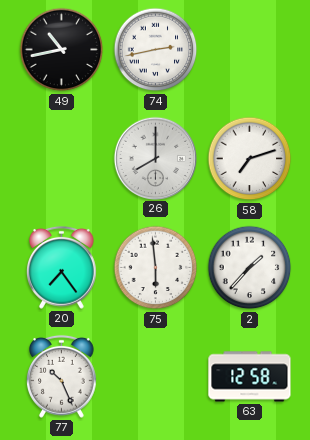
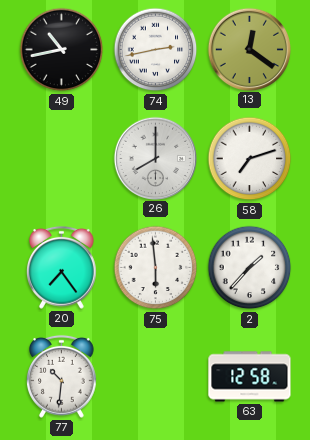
13: none -> 12:21
77: 10:26 -> 10:31
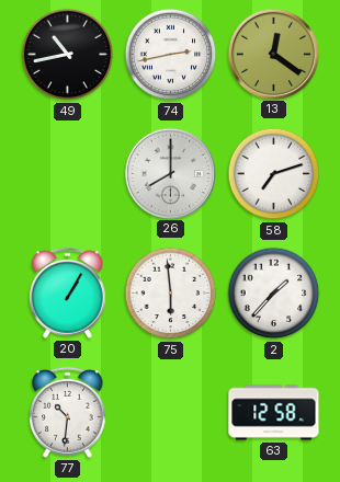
20: 7:24 -> 1:05
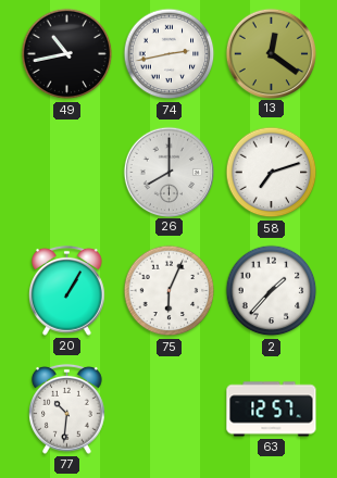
75: 5:59 -> 6:04
63: 12:58 -> 12:57
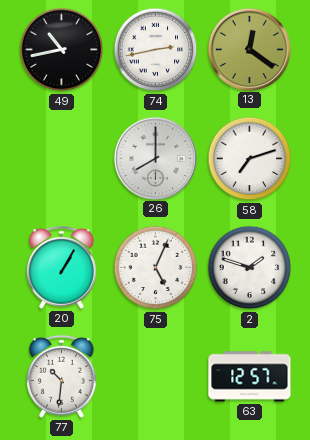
75: 6:04 -> 5:04
2: 1:37 -> 1:48
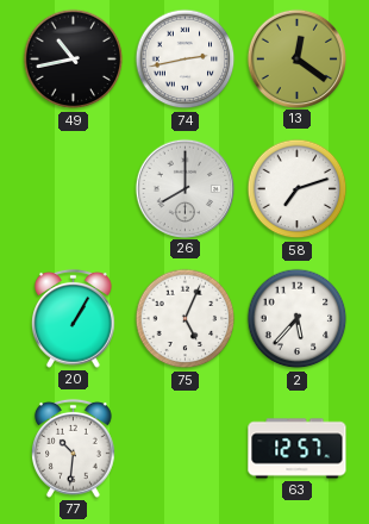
2: 1:48 -> 5:37
